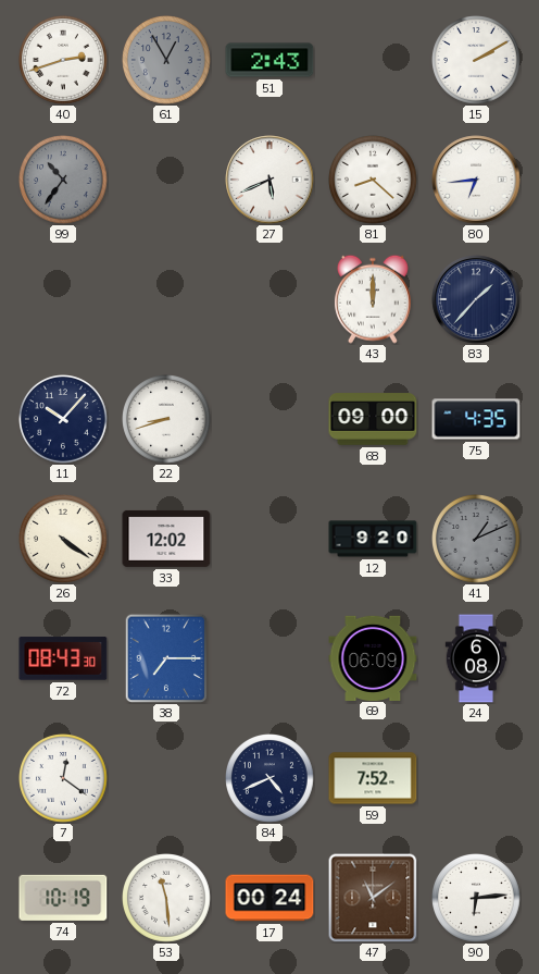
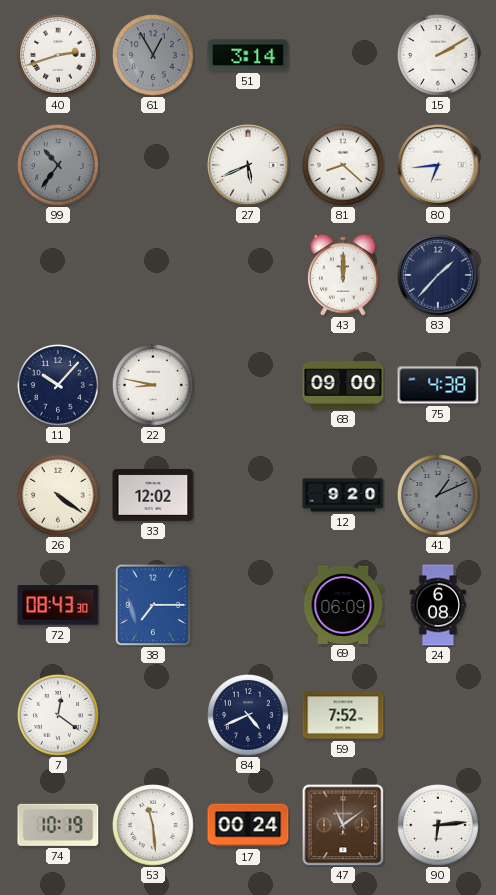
51: 2:43 -> 3:14
22: 8:42 -> 8:47
75: 4:35 -> 4:38
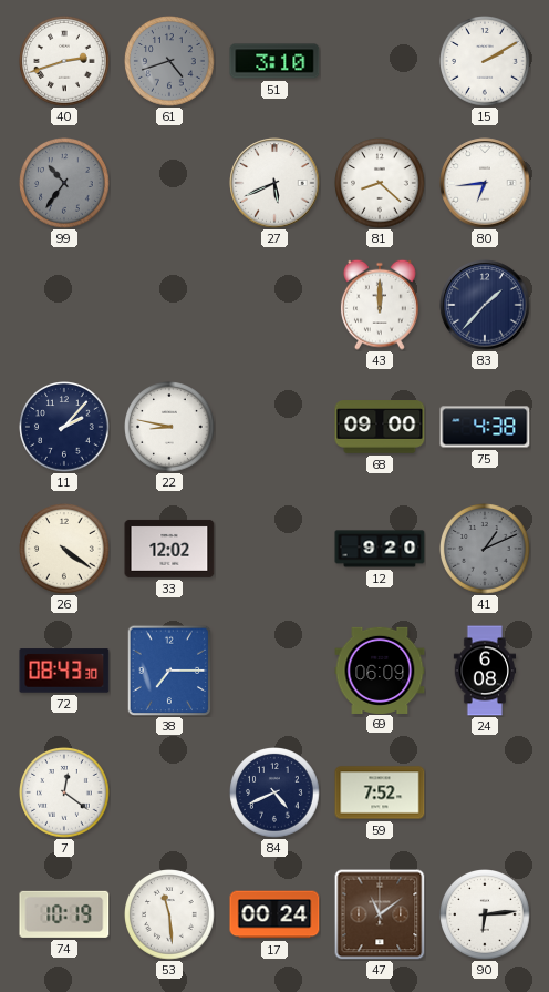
61: 12:55 -> 4:42
51: 3:14 -> 3:10
11: 10:07 -> 2:07
